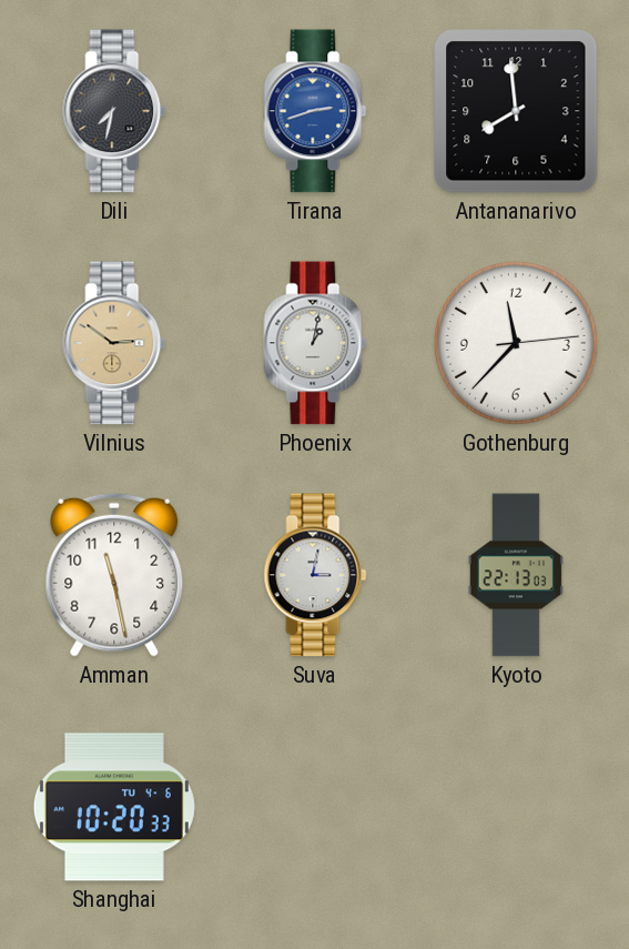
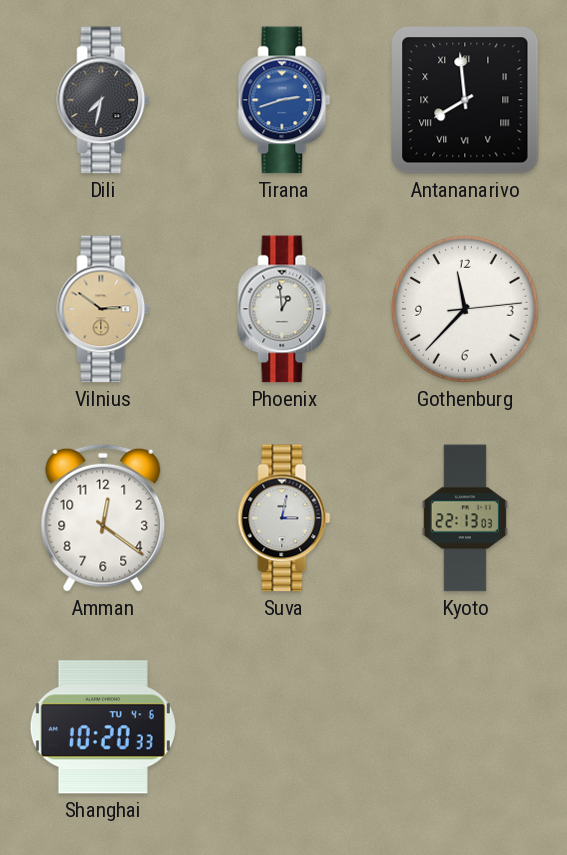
Antananarivo numerals: Arabic -> Roman
Phoenix: 1:02 -> 12:59
Amman: 11:28 -> 12:21
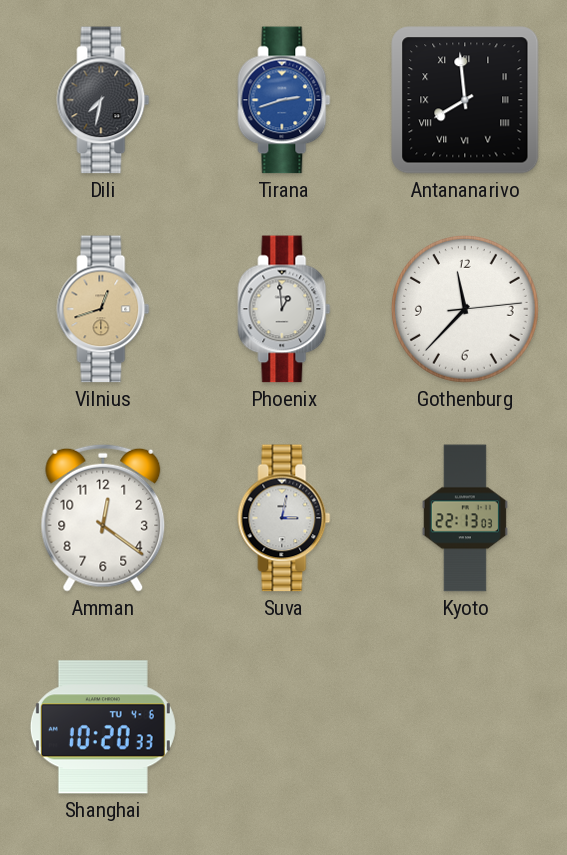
Vilnius: 2:51 -> 12:42
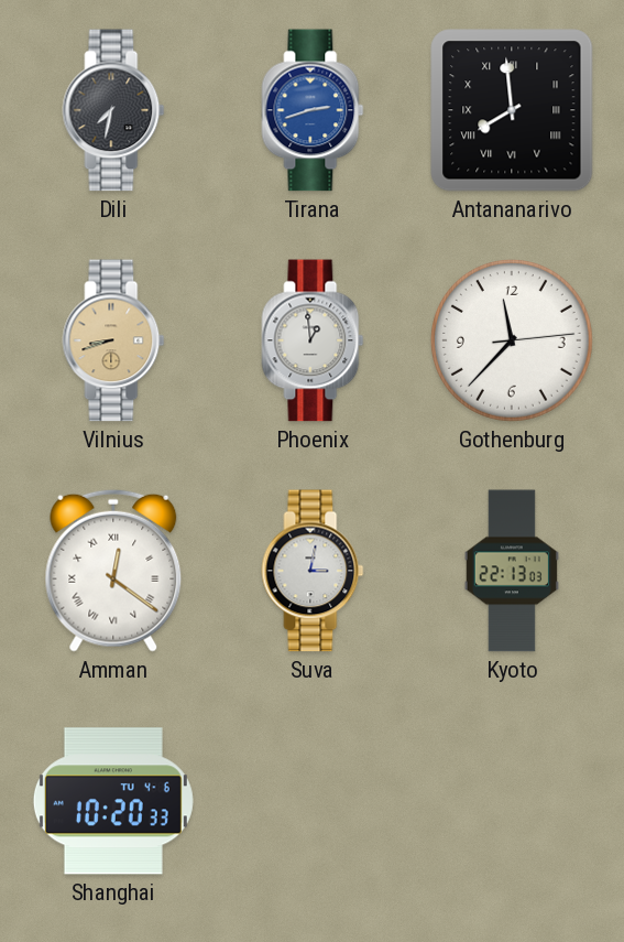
Vilnius: 12:42 -> 8:42
Amman numerals: Arabic -> Roman
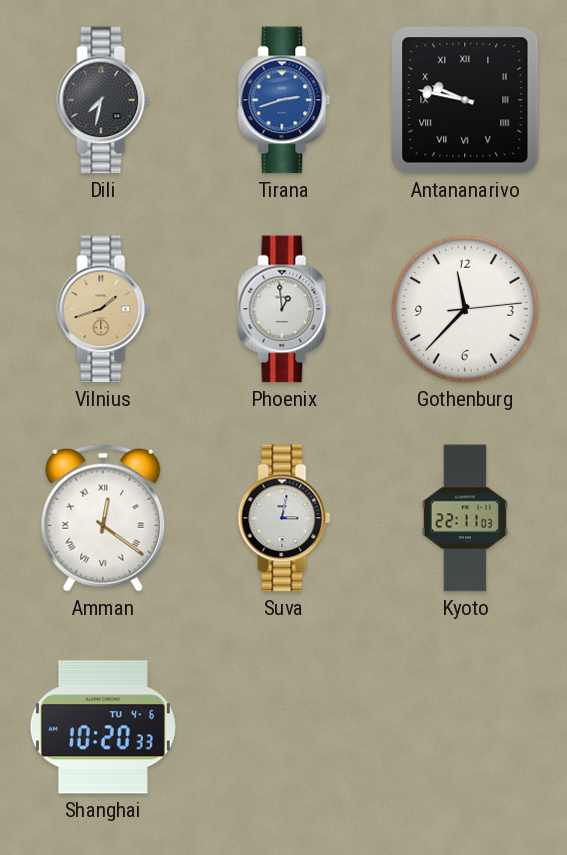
Antananarivo: 7:59 -> 9:47
Vilnius: 8:42 -> 1:42
Kyoto: 22:13 -> 22:11
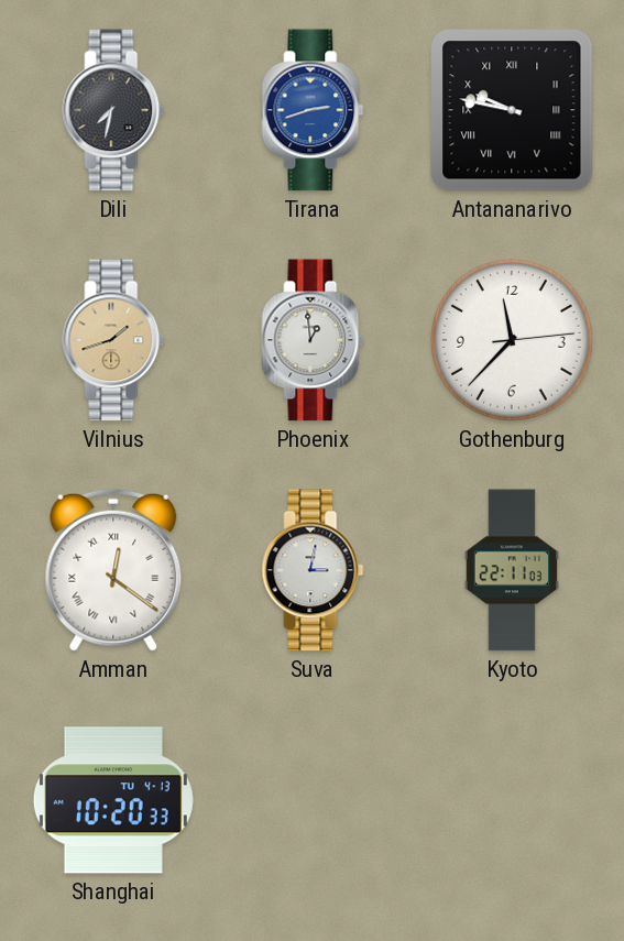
Shanghai date: TU 4-6 -> TU 4-13
